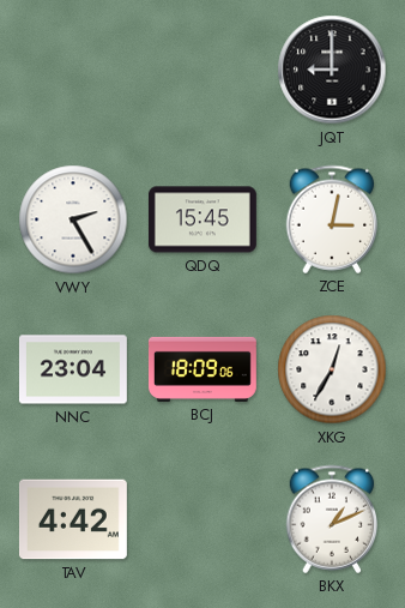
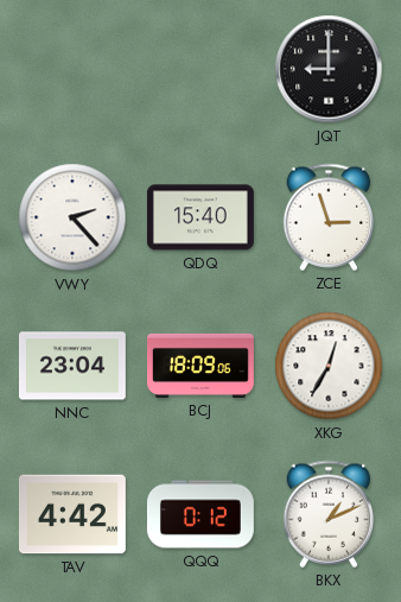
VWY: 2:25 -> 2:23
QDQ: 15:45 -> 15:40
ZCE: 3:02 -> 2:57
QQQ: none -> 0:12
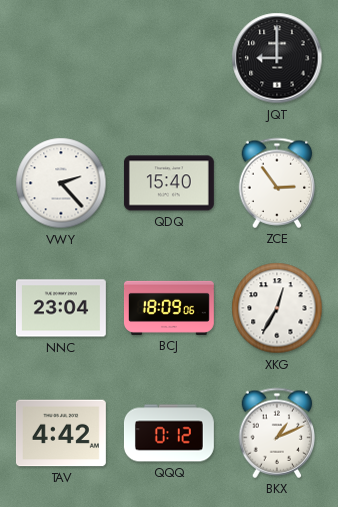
ZCE: 2:57 -> 2:54
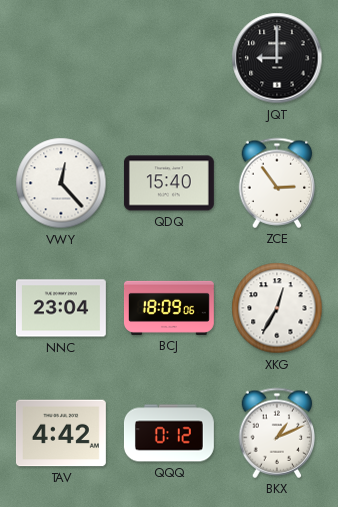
VWY: 2:23 -> 12:23
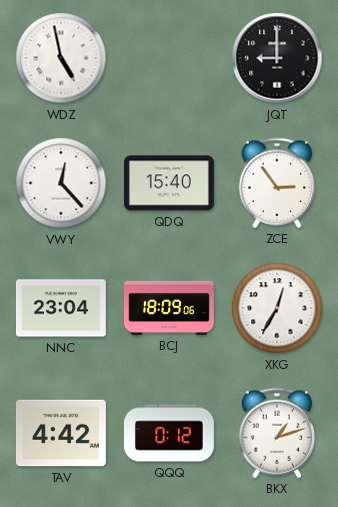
WDZ: none -> 4:58
BKX: 1:11 -> 1:12
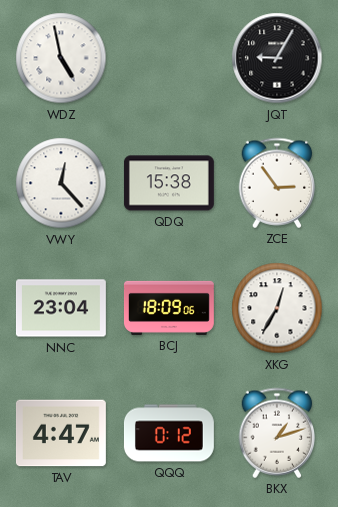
JQT: 9:00 -> 9:05
QDQ: 15:40 -> 15:38
TAV: 4:42 -> 4:47
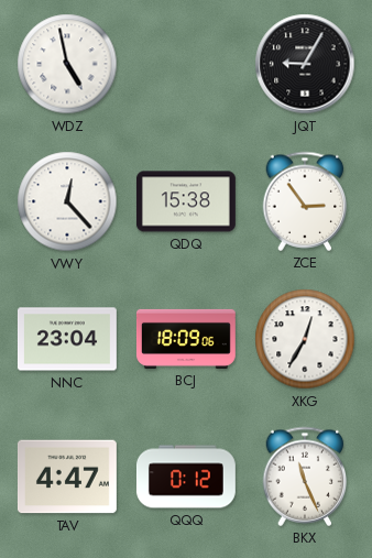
BKX: 1:12 -> 11:26
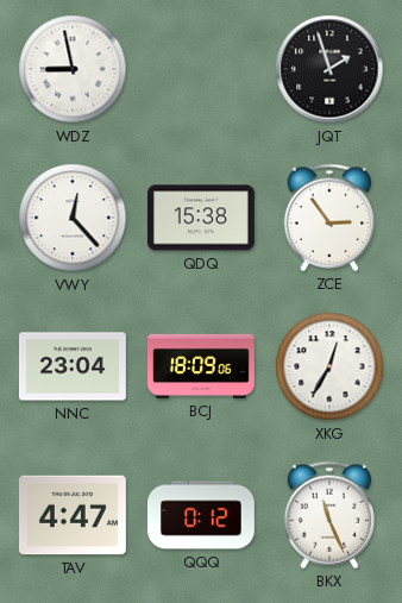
WDZ: 4:58 -> 8:58
JQT: 9:05 -> 1:57
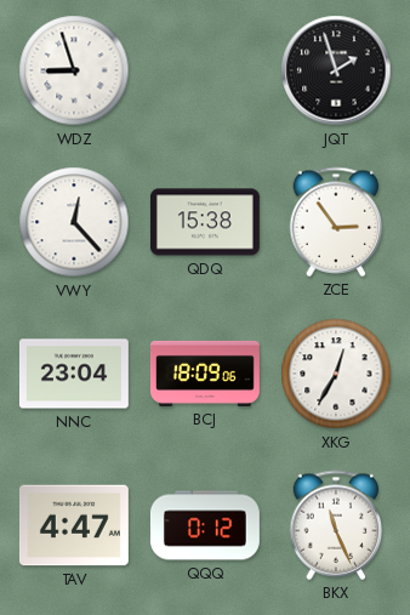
WDZ: 8:58 -> 8:57
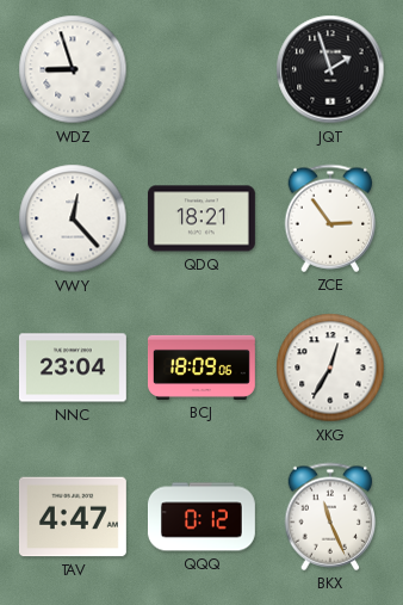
QDQ: 15:38 -> 18:21
